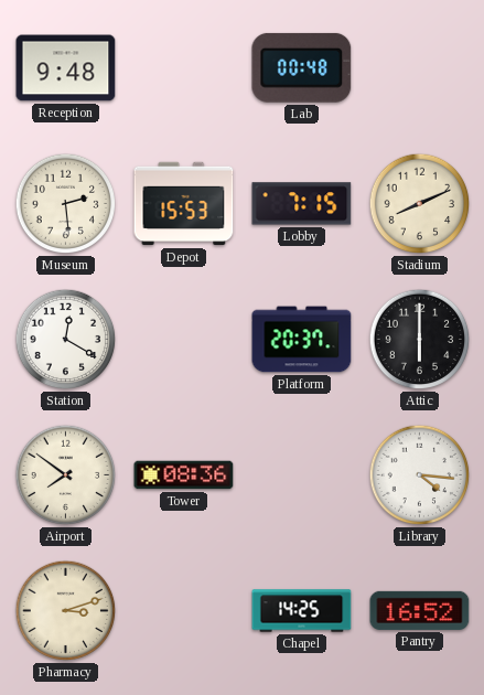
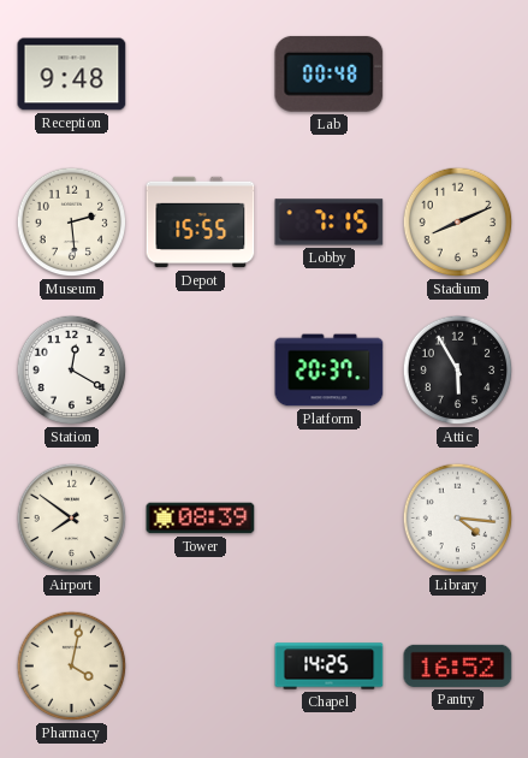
Depot: 15:53 -> 15:55
Attic: 6:00 -> 5:55
Tower: 08:36 -> 08:39
Pharmacy: 3:12 -> 4:02
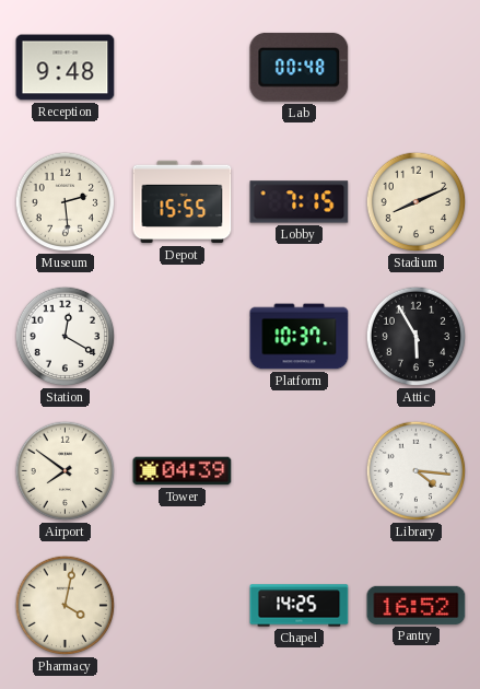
Platform: 20:37 -> 10:37
Tower: 08:39 -> 04:39
